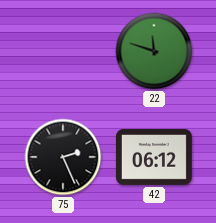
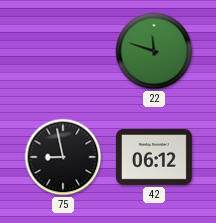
75: 2:26 -> 8:58
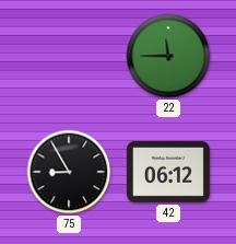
22: 11:48 -> 11:45
75: 8:58 -> 8:55
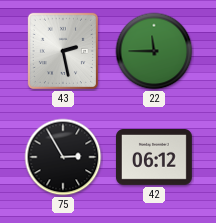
43: none -> 2:28
75: 8:55 -> 2:55
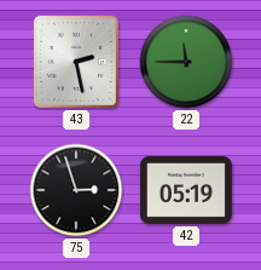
75: 2:55 -> 2:57
42: 06:12 -> 05:19
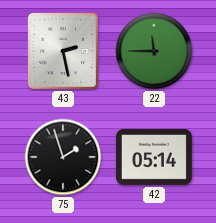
75: 2:57 -> 1:57
42: 05:19 -> 05:14
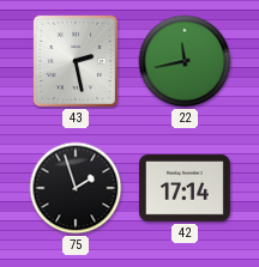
22: 11:45 -> 11:43
42: 05:14 -> 17:14
